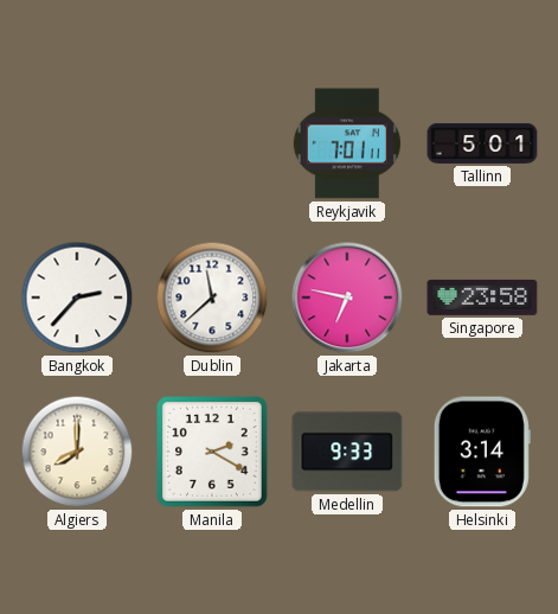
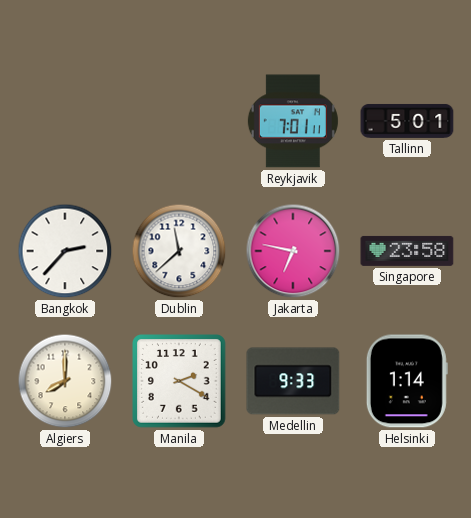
Helsinki: 3:14 -> 1:14
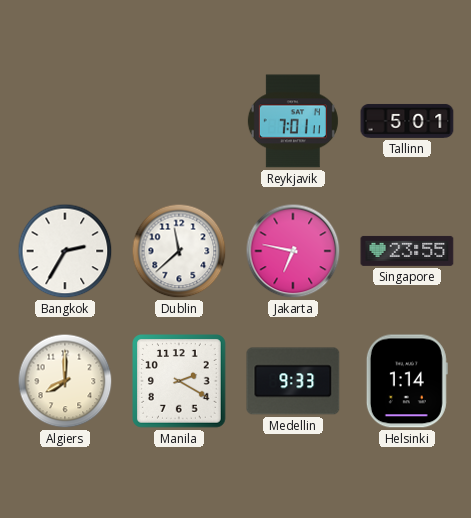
Bangkok: 2:37 -> 2:35
Singapore: 23:58 -> 23:55
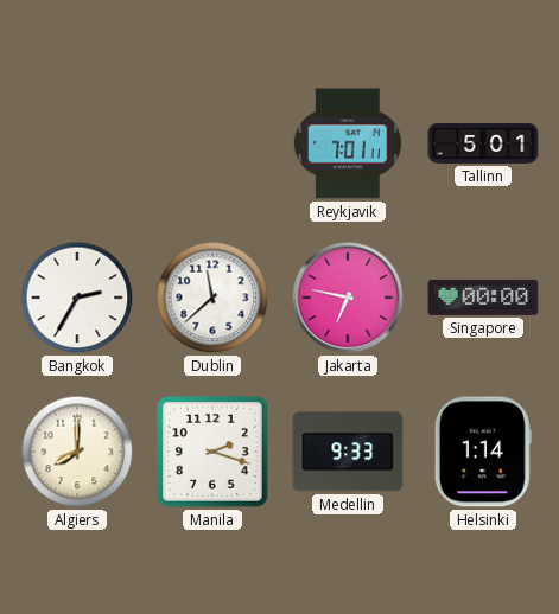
Singapore: 23:55 -> 00:00
Manila: 2:20 -> 2:18
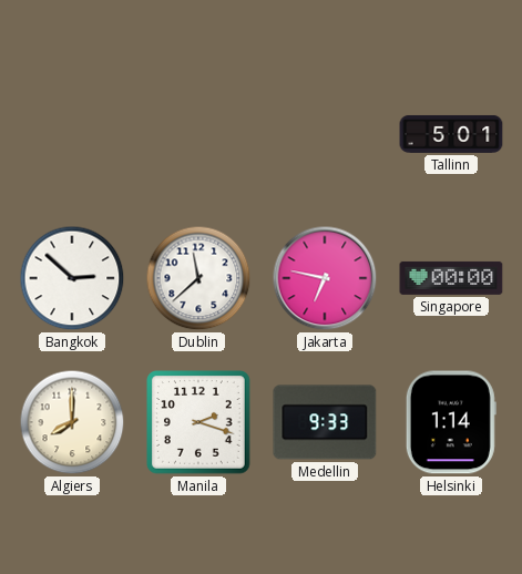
Reykjavik: 7:01 -> none
Bangkok: 2:35 -> 2:52
